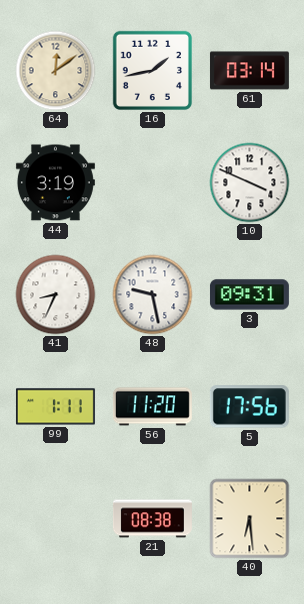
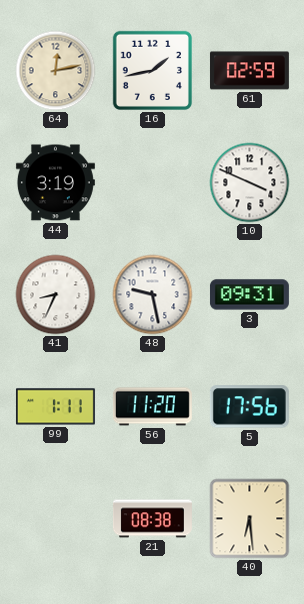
64: 12:09 -> 12:13
61: 03:14 -> 02:59
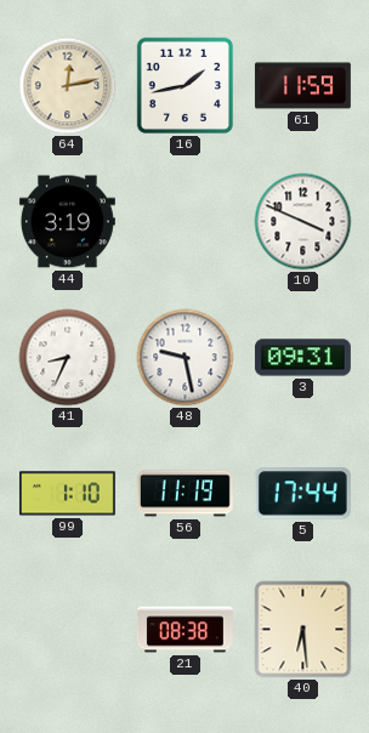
61: 02:59 -> 11:59
99: 1:11 -> 1:10
56: 11:20 -> 11:19
5: 17:56 -> 17:44
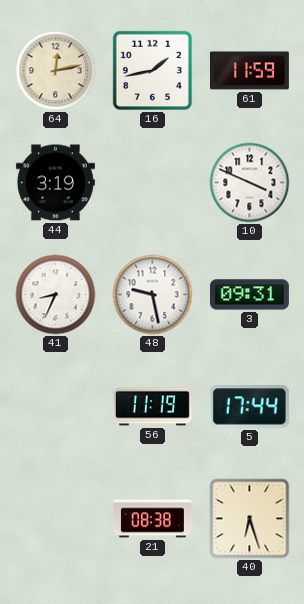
99: 1:10 -> none
40: 6:29 -> 6:27
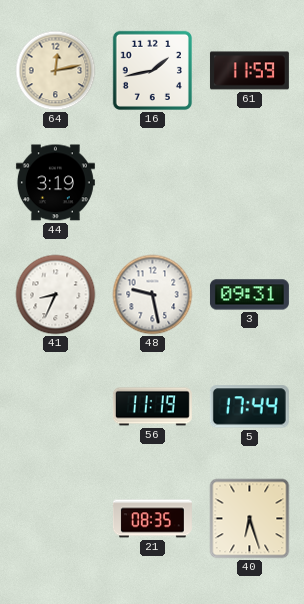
10: 3:49 -> none
21: 08:38 -> 08:35
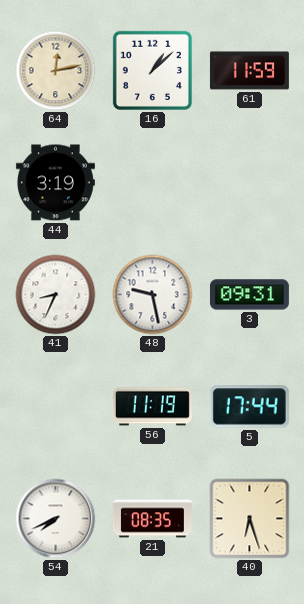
16: 1:43 -> 1:08
54: none -> 7:41
